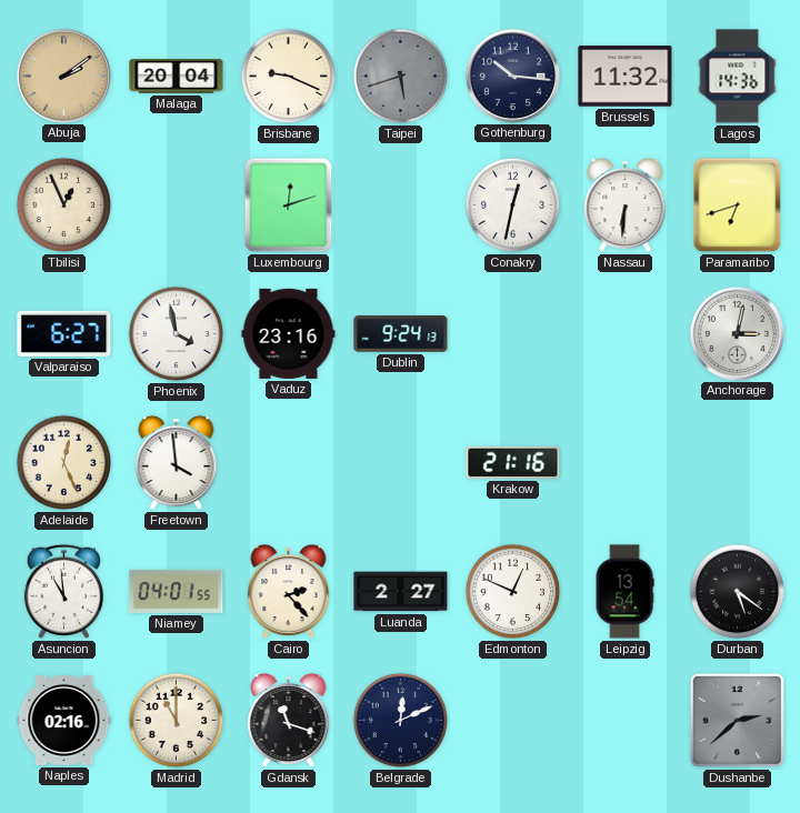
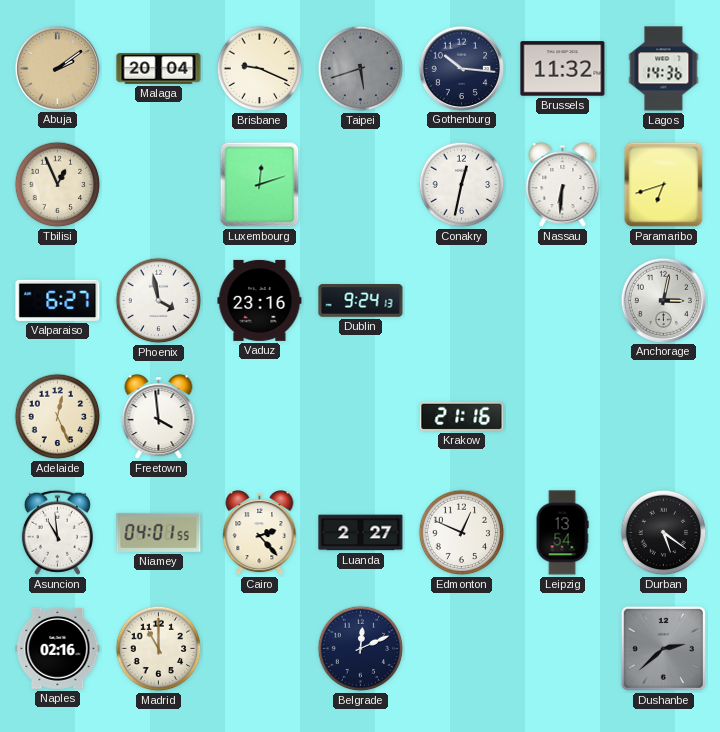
Gdansk: 11:18 -> none
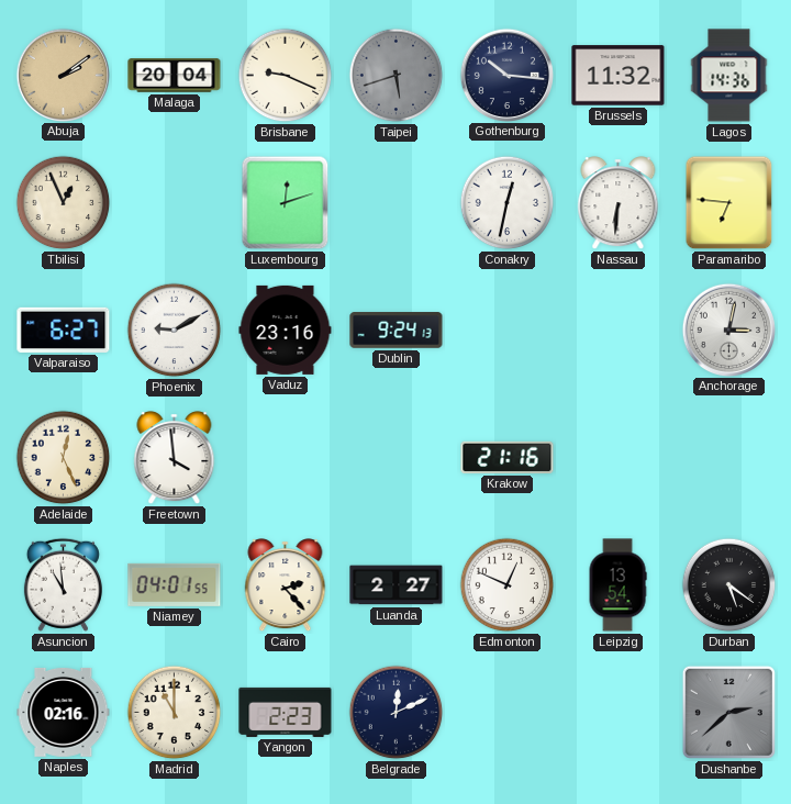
Paramaribo: 6:42 -> 6:46
Phoenix: 3:58 -> 9:10
Yangon: none -> 2:23
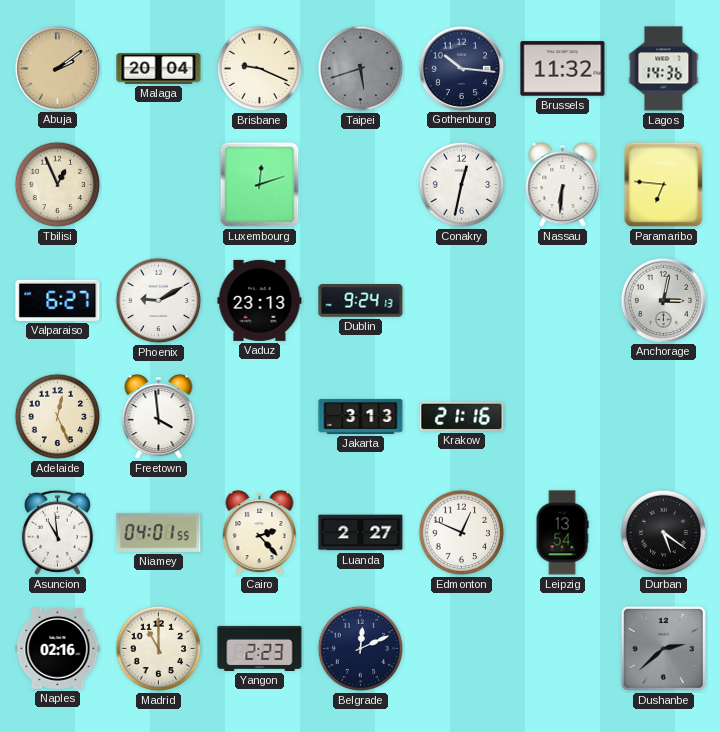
Vaduz: 23:16 -> 23:13
Jakarta: none -> 3:13
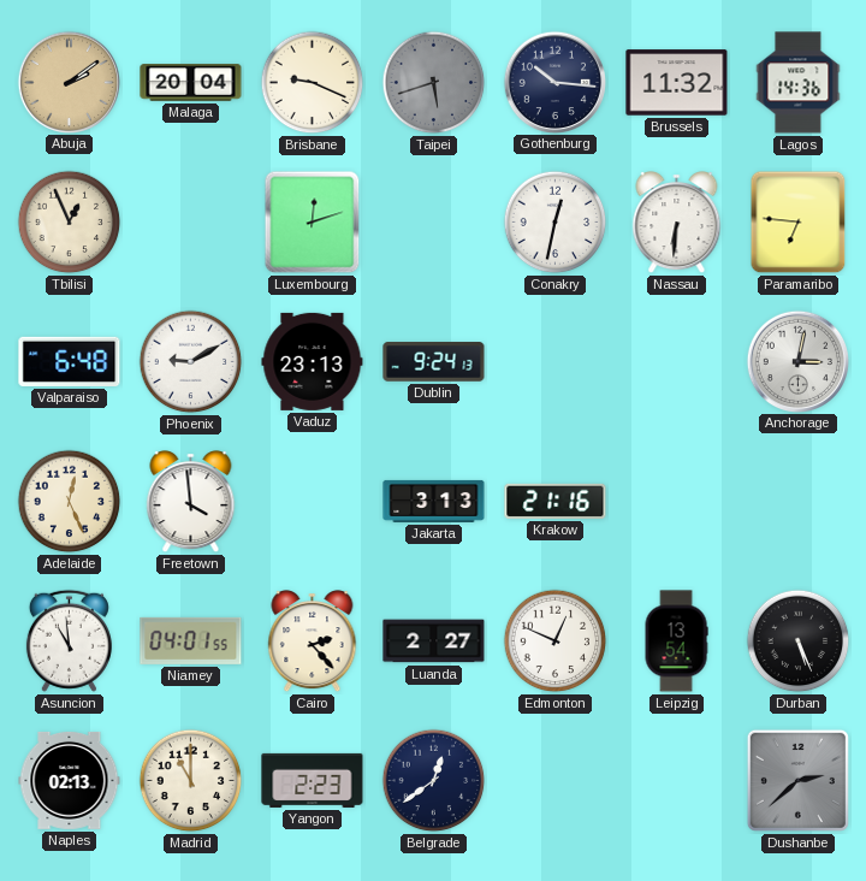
Valparaiso: 6:27 -> 6:48
Durban: 5:21 -> 5:26
Naples: 02:16 -> 02:13
Belgrade: 12:11 -> 12:39
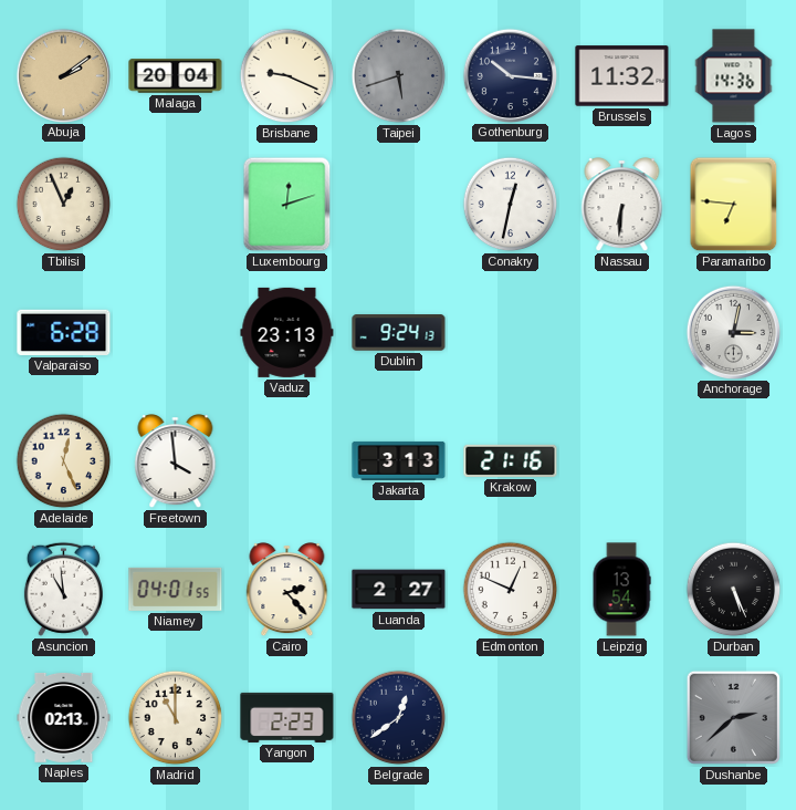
Valparaiso: 6:48 -> 6:28
Phoenix: 9:10 -> none
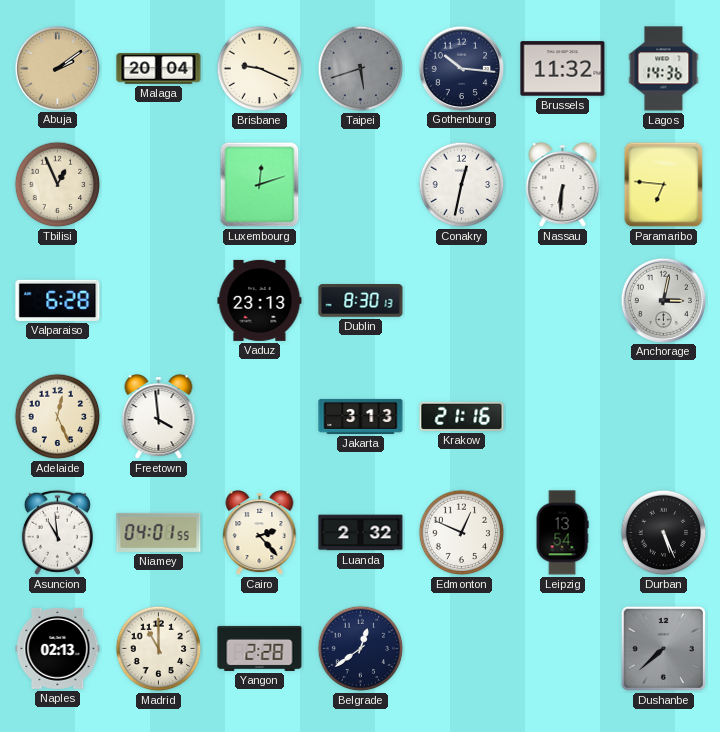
Dublin: 9:24 -> 8:30
Luanda: 2:27 -> 2:32
Yangon: 2:23 -> 2:28
Dushanbe: 2:38 -> 7:38
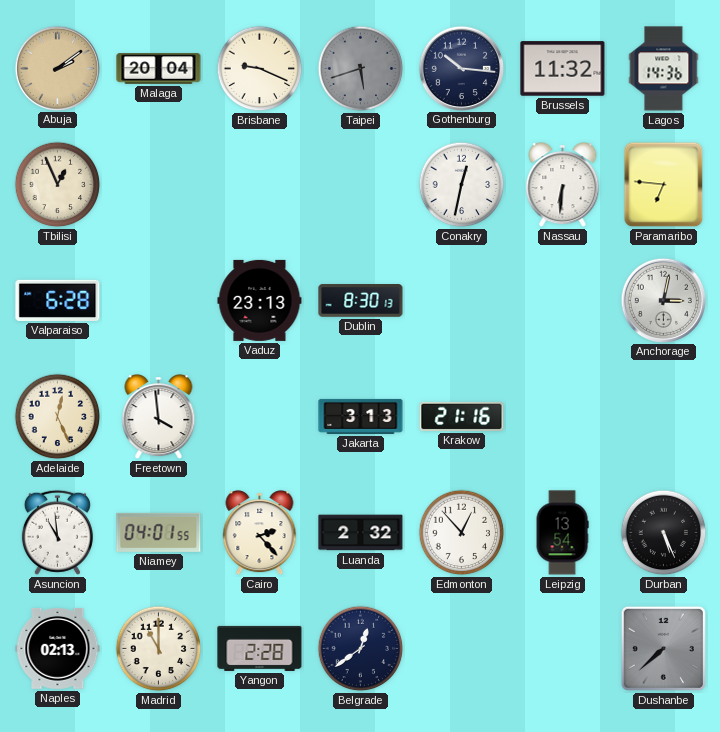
Luxembourg: 12:12 -> none
Edmonton: 12:49 -> 12:53
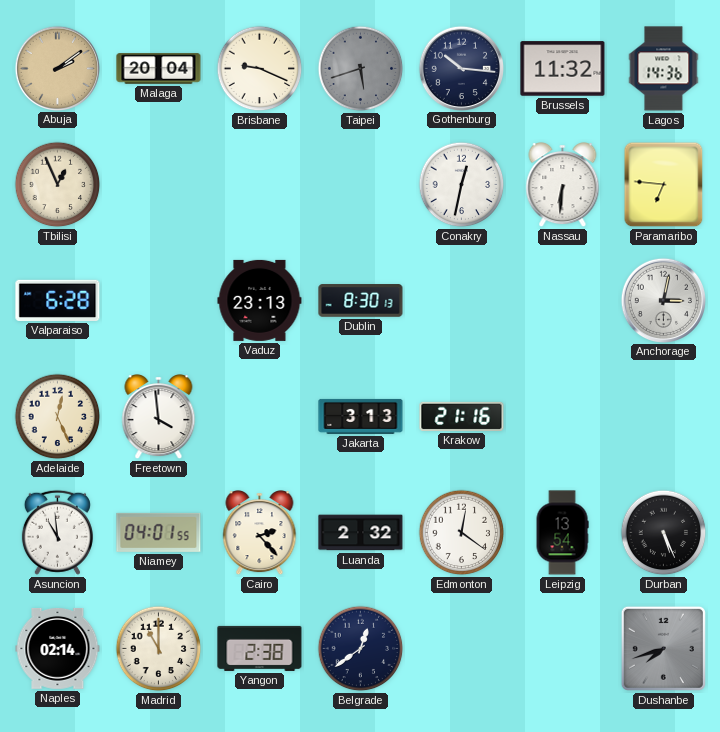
Edmonton: 12:53 -> 12:21
Naples: 02:13 -> 02:14
Yangon: 2:28 -> 2:38
Dushanbe: 7:38 -> 7:42
